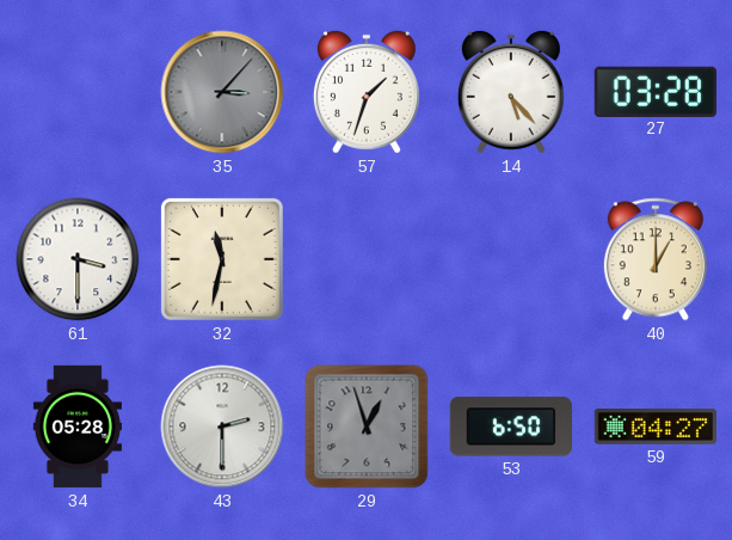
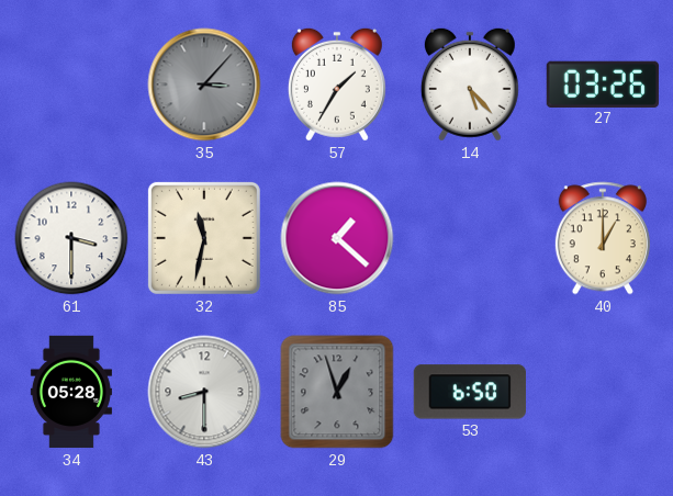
57: 1:33 -> 1:35
27: 03:28 -> 03:26
85: none -> 1:22
43: 2:30 -> 8:30
59: 04:27 -> none
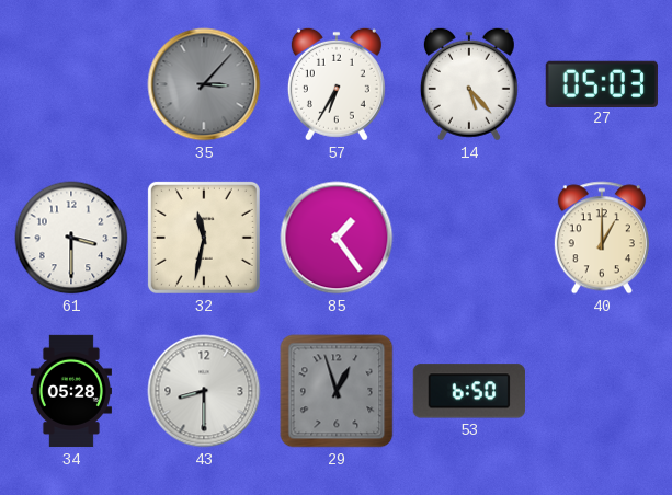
57: 1:35 -> 6:35
27: 03:26 -> 05:03
85: 1:22 -> 1:24
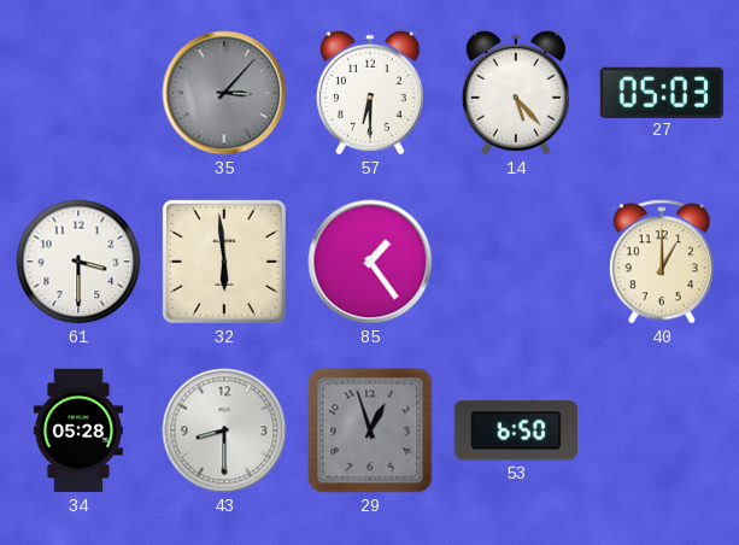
57: 6:35 -> 6:30
32: 11:32 -> 5:59
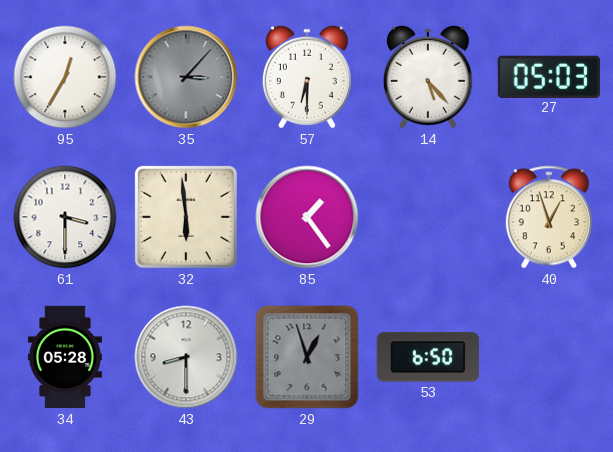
95: none -> 12:35
40: 1:00 -> 12:57
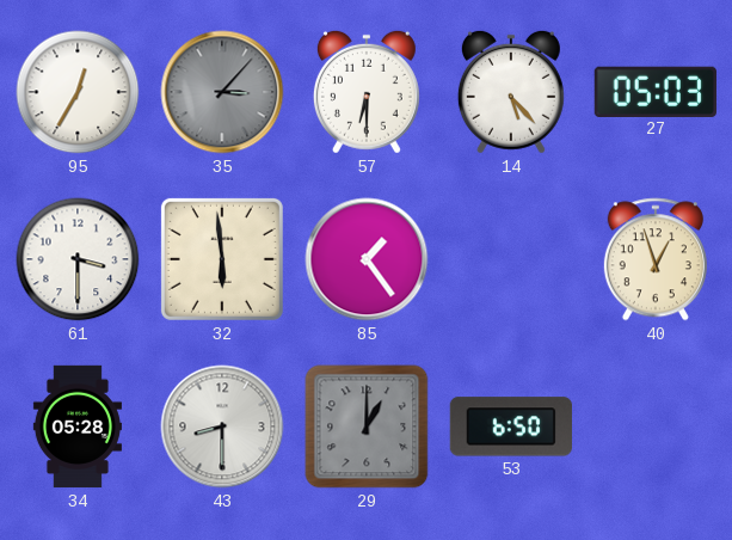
29: 12:57 -> 1:00
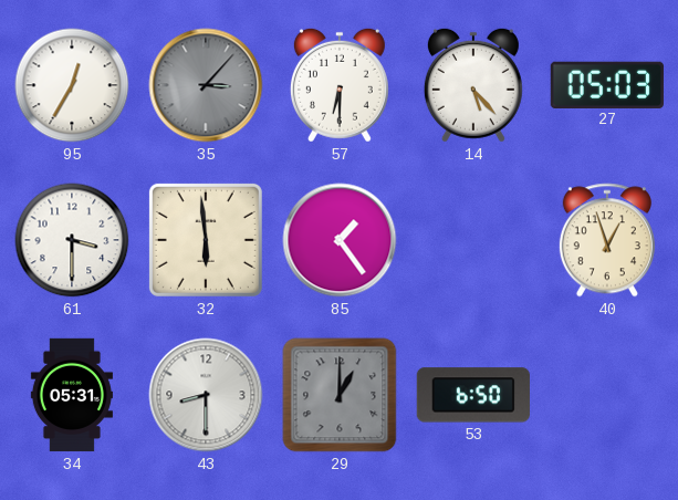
34: 05:28 -> 05:31
